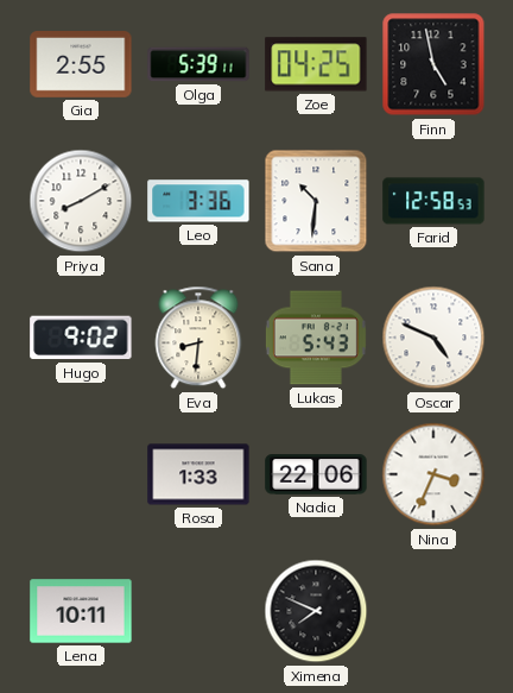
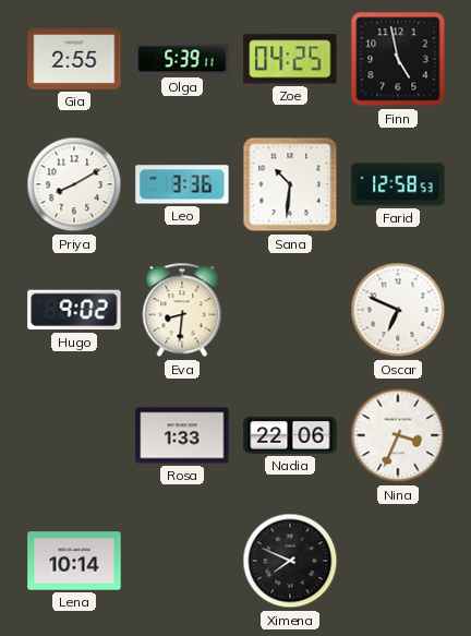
Lukas: 5:43 -> none
Oscar: 4:49 -> 6:49
Lena: 10:11 -> 10:14
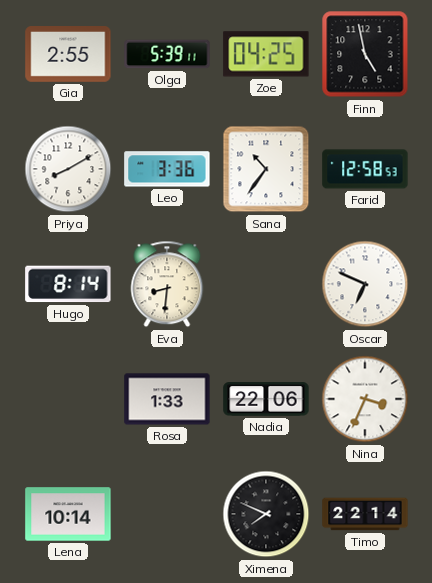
Sana: 10:31 -> 10:36
Hugo: 9:02 -> 8:14
Timo: none -> 22:14
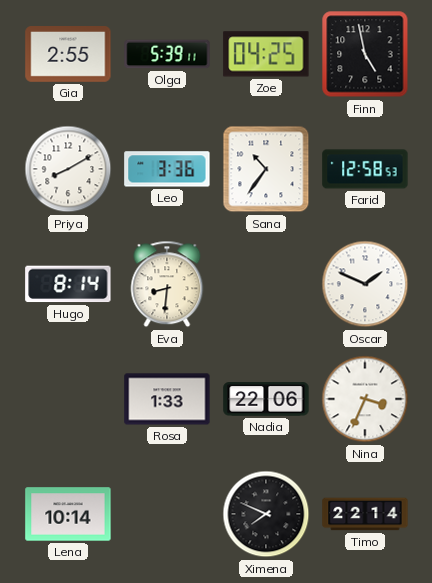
Oscar: 6:49 -> 1:49
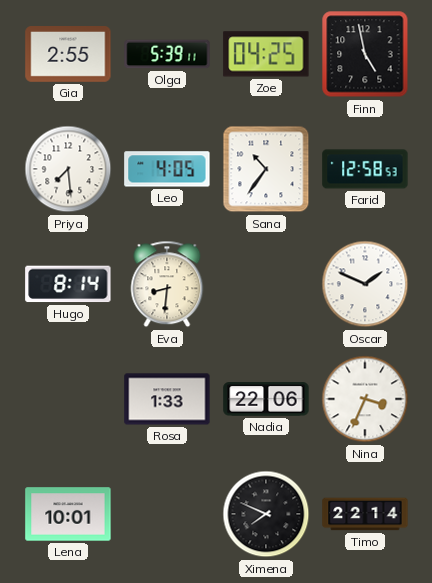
Priya: 8:10 -> 7:29
Leo: 3:36 -> 4:05
Lena: 10:14 -> 10:01
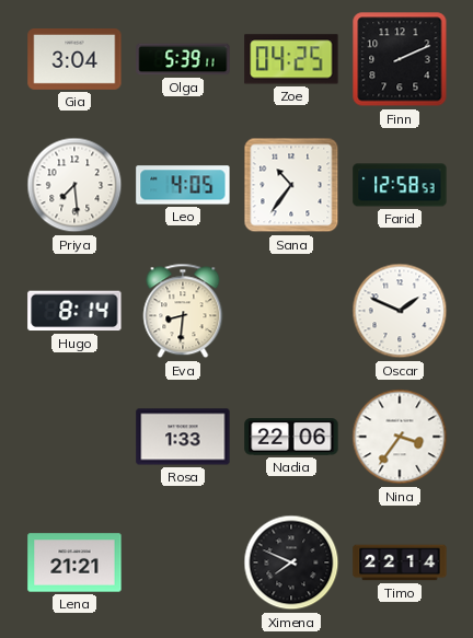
Gia: 2:55 -> 3:04
Finn: 4:58 -> 2:11
Nina: 3:34 -> 3:36
Lena: 10:01 -> 21:21
